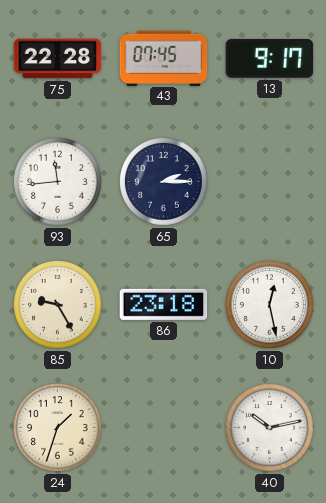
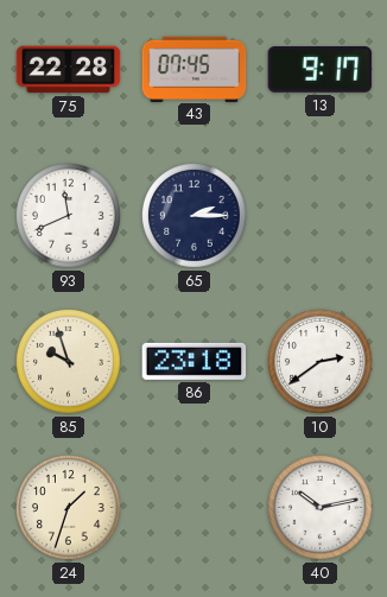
93: 11:44 -> 11:41
85: 9:25 -> 9:57
10: 12:28 -> 2:39
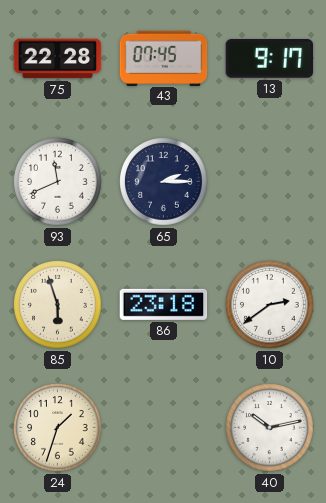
85: 9:57 -> 5:57
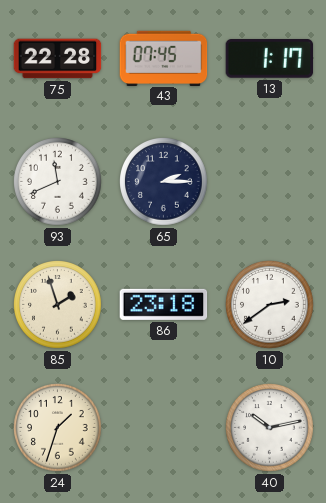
13: 9:17 -> 1:17
85: 5:57 -> 1:57
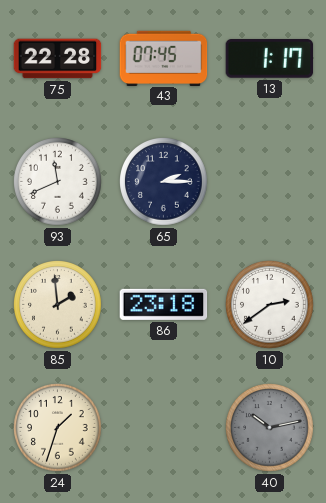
85: 1:57 -> 1:59
40 dial: white -> grey
